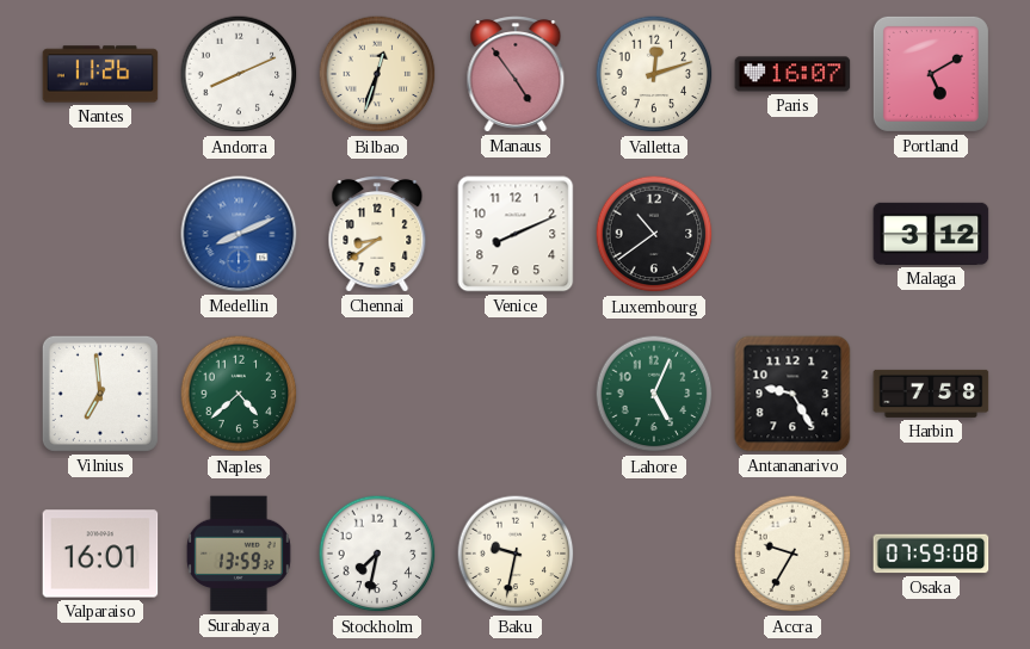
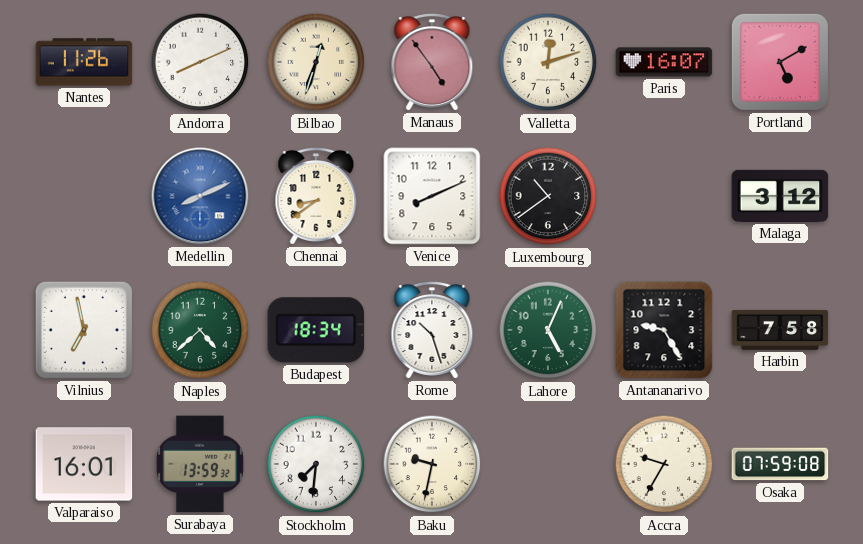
Vilnius: 6:59 -> 6:58
Budapest: none -> 18:34
Rome: none -> 10:27
Stockholm: 7:32 -> 7:31
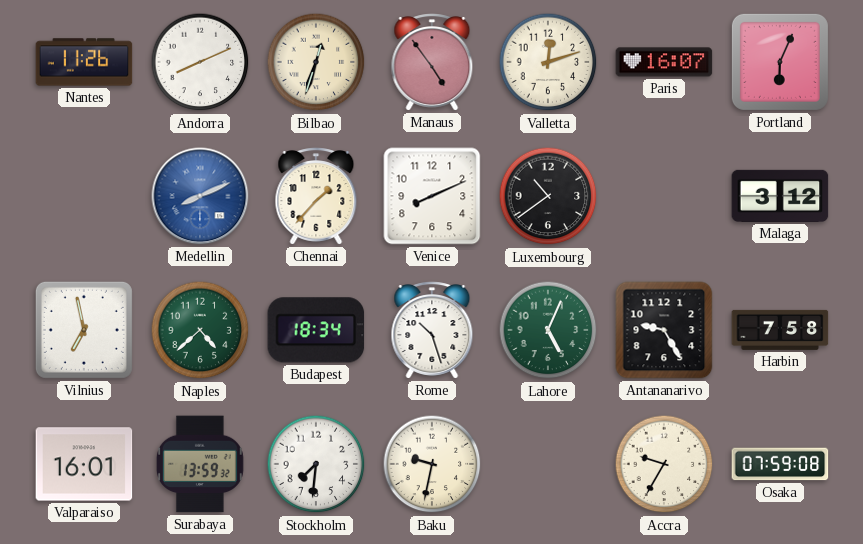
Portland: 5:10 -> 6:04
Chennai: 8:39 -> 1:37
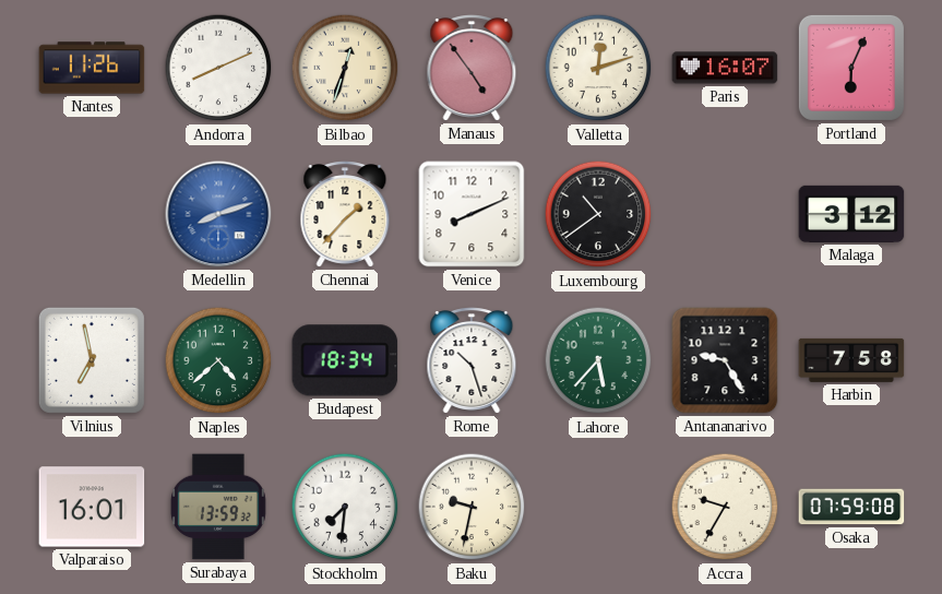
Medellin: 8:11 -> 8:12
Lahore: 5:04 -> 5:37
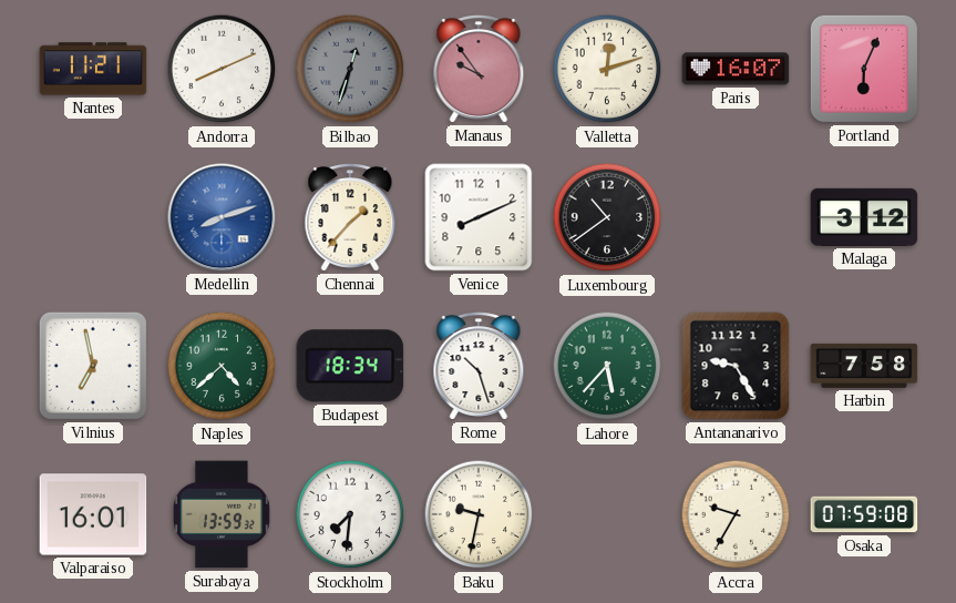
Nantes: 11:26 -> 11:21
Bilbao dial: cream -> grey
Manaus: 4:54 -> 9:54
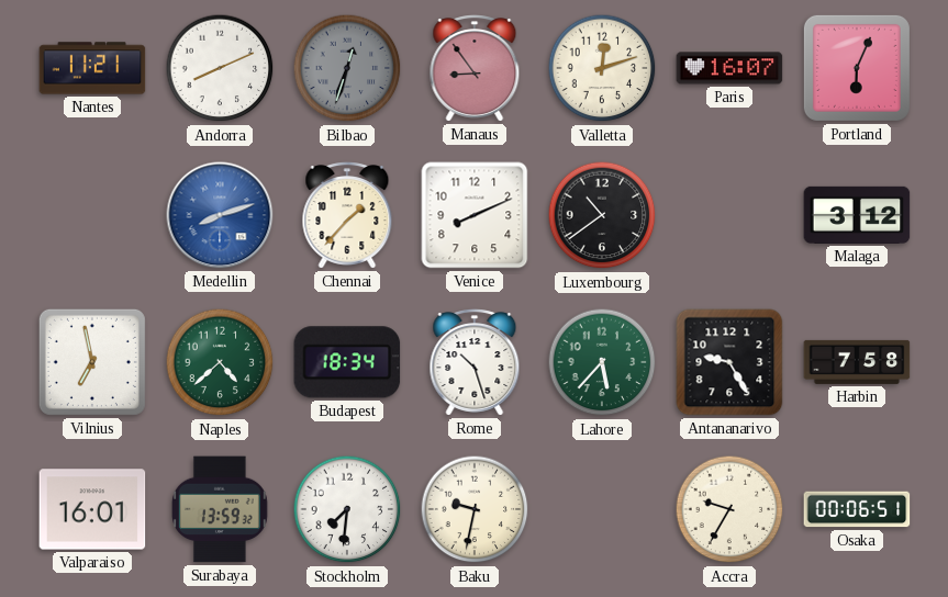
Manaus: 9:54 -> 8:54
Osaka: 07:59 -> 00:06
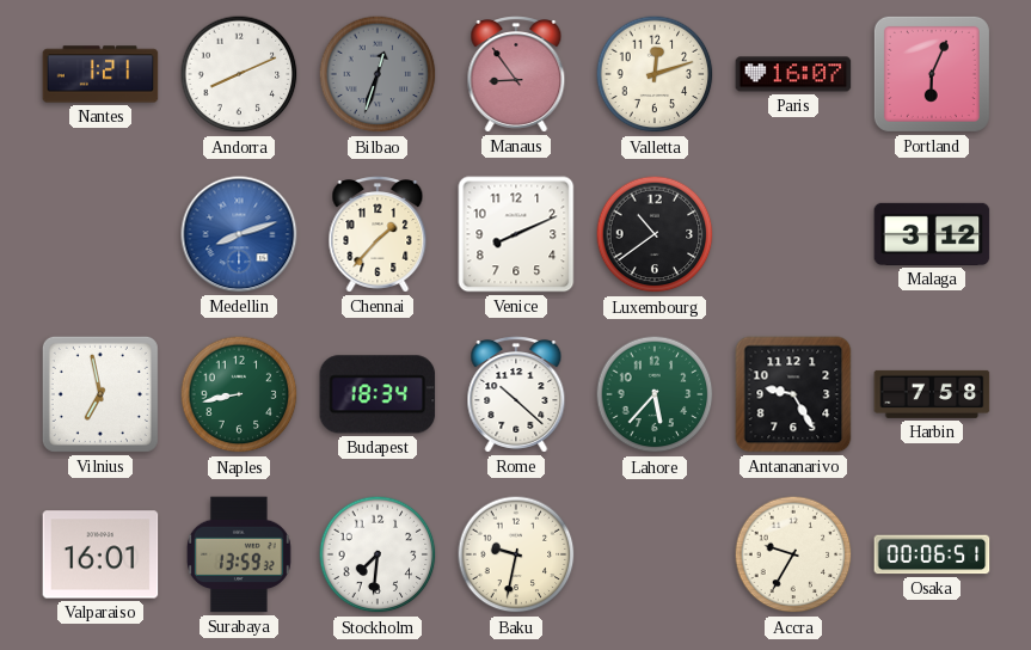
Nantes: 11:21 -> 1:21
Naples: 4:38 -> 8:43
Rome: 10:27 -> 10:22
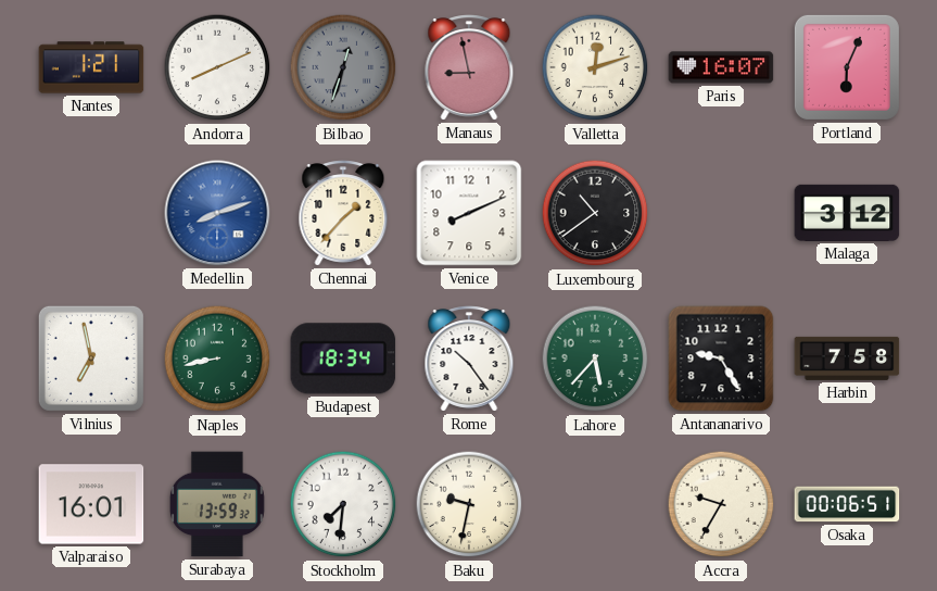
Manaus: 8:54 -> 8:58
Rome: 10:22 -> 10:24
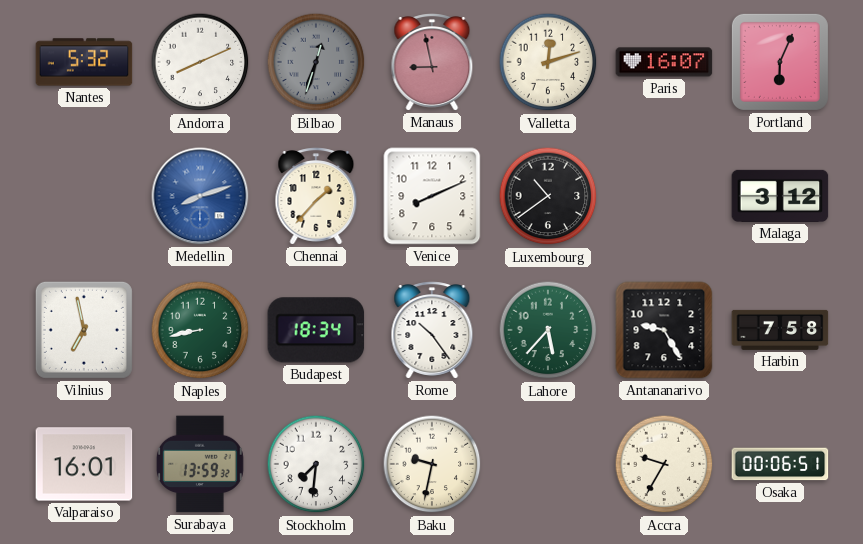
Nantes: 1:21 -> 5:32
